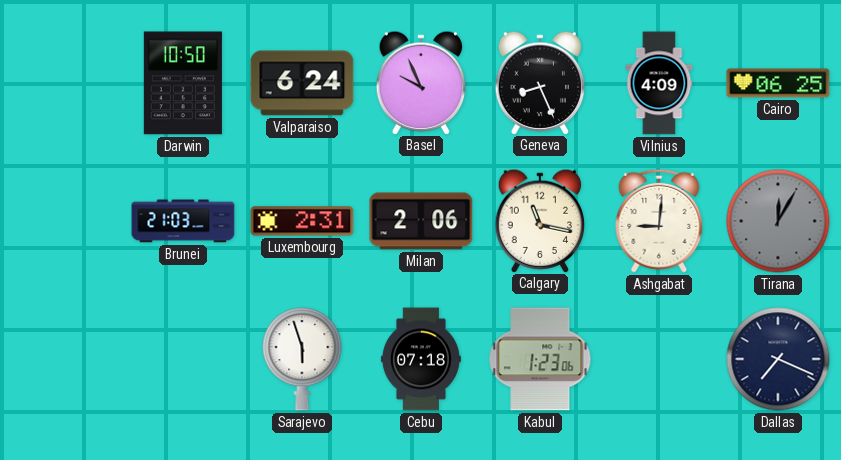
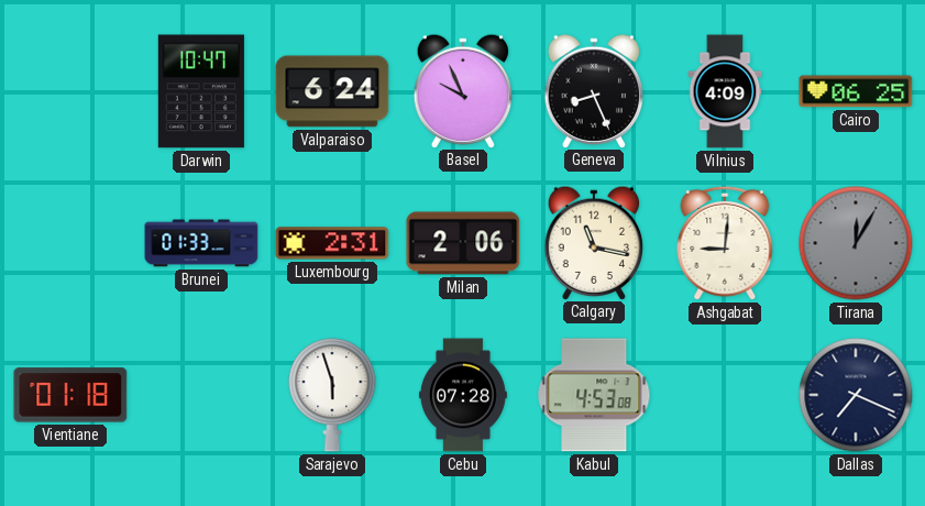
Darwin: 10:50 -> 10:47
Brunei: 21:03 -> 01:33
Vientiane: none -> 01:18
Cebu: 07:18 -> 07:28
Kabul: 1:23 -> 4:53
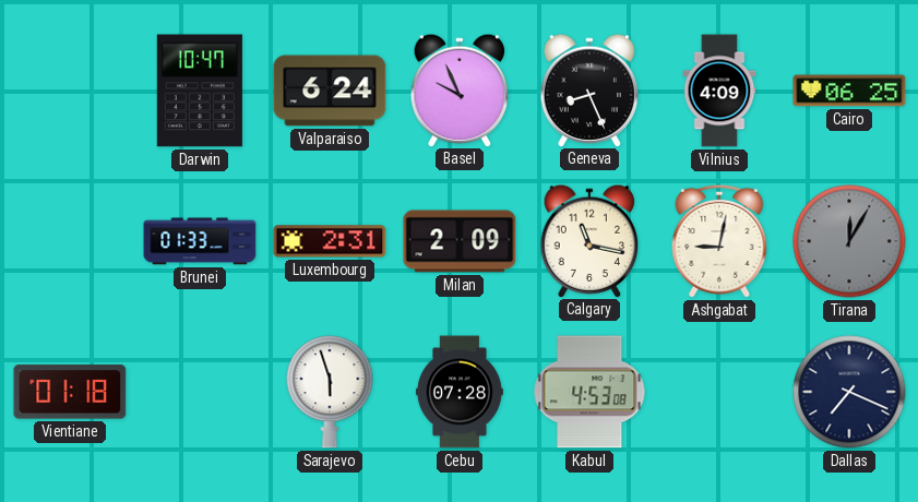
Milan: 2:06 -> 2:09
Ashgabat: 9:01 -> 9:02
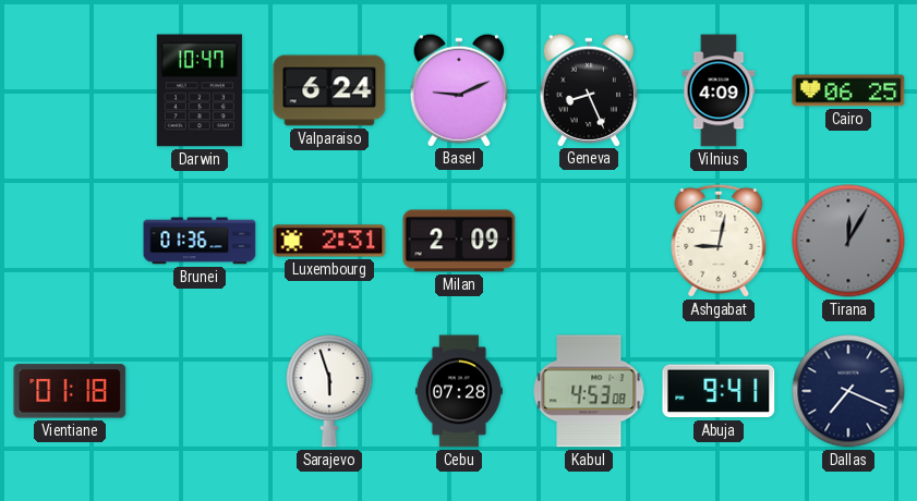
Basel: 9:56 -> 9:11
Brunei: 01:33 -> 01:36
Calgary: 11:17 -> none
Abuja: none -> 9:41
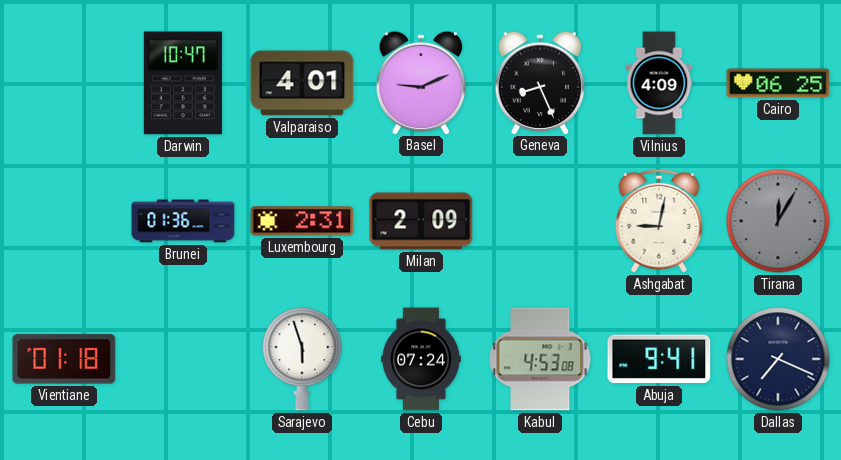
Valparaiso: 6:24 -> 4:01
Cebu: 07:28 -> 07:24
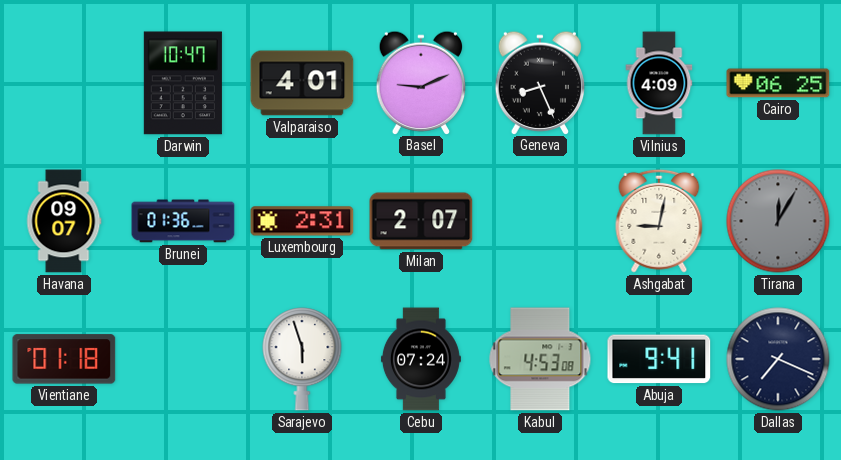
Havana: none -> 09:07
Milan: 2:09 -> 2:07
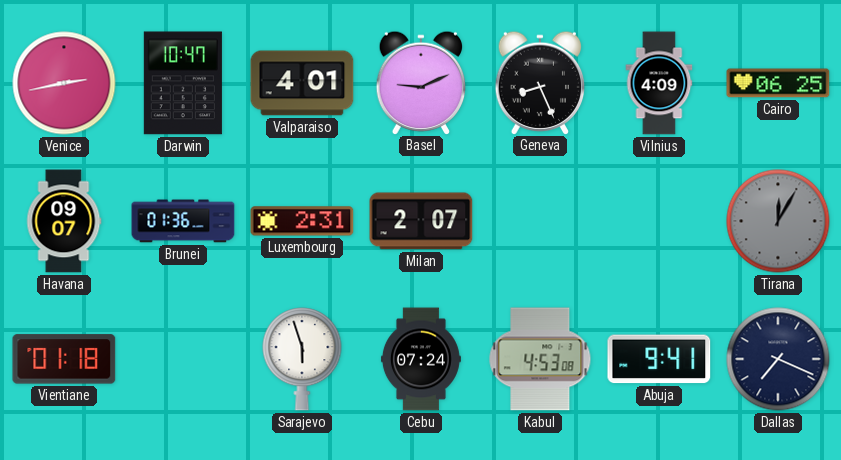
Venice: none -> 2:43
Ashgabat: 9:02 -> none
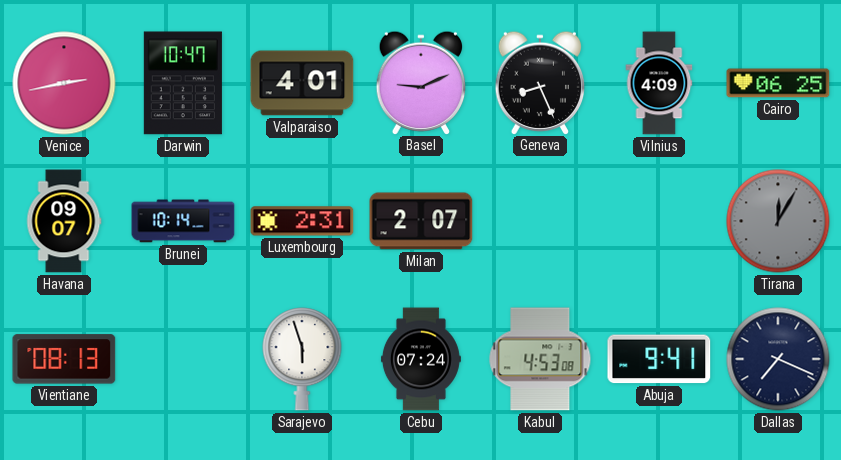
Brunei: 01:36 -> 10:14
Vientiane: 01:18 -> 08:13
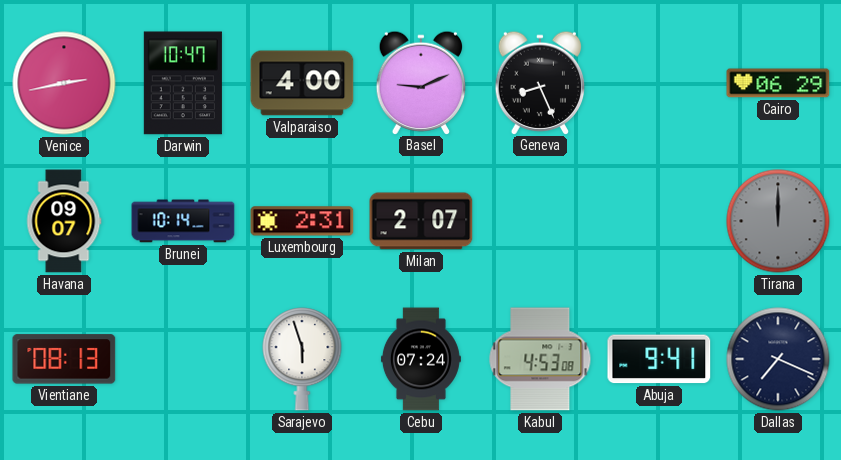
Valparaiso: 4:01 -> 4:00
Vilnius: 4:09 -> none
Cairo: 06:25 -> 06:29
Tirana: 12:05 -> 12:00
